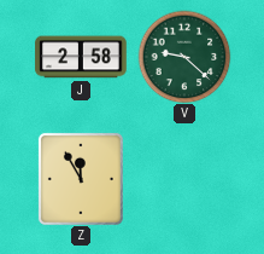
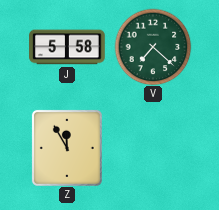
J: 2:58 -> 5:58
V: 9:22 -> 7:22
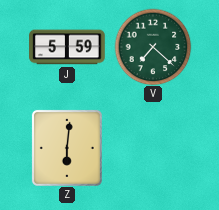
J: 5:58 -> 5:59
Z: 11:55 -> 6:01
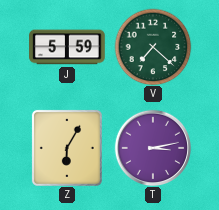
Z: 6:01 -> 6:05
T: none -> 3:13
